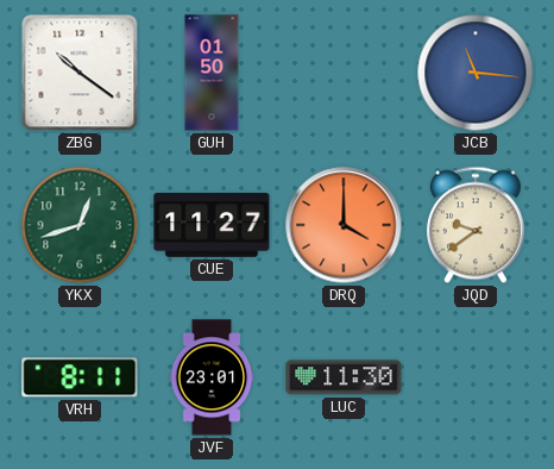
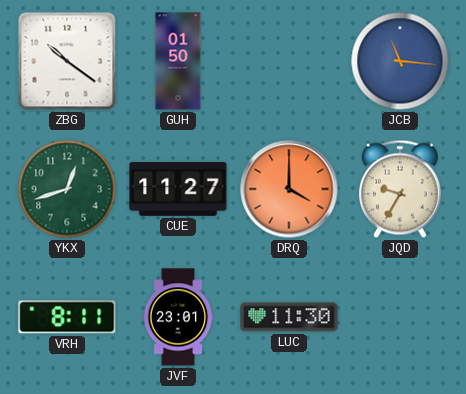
JQD: 9:39 -> 9:35
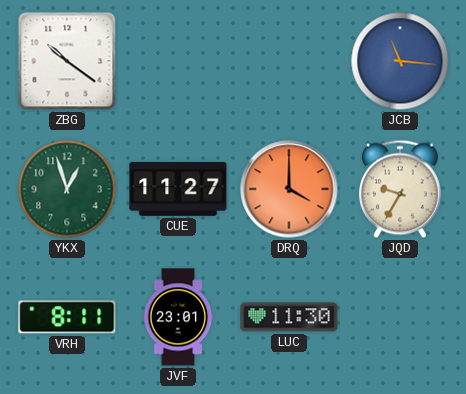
GUH: 01:50 -> none
YKX: 12:42 -> 12:57
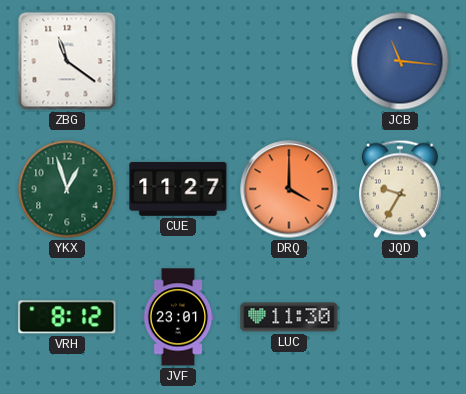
ZBG: 10:21 -> 11:21
VRH: 8:11 -> 8:12
